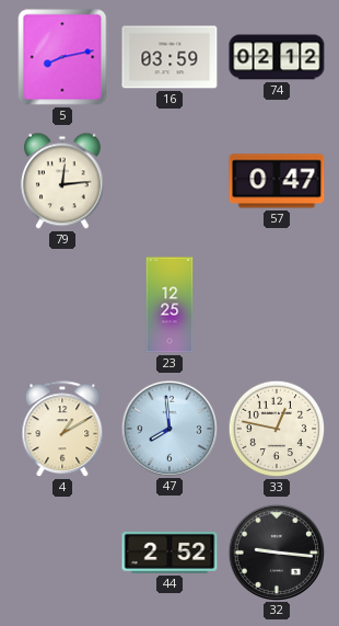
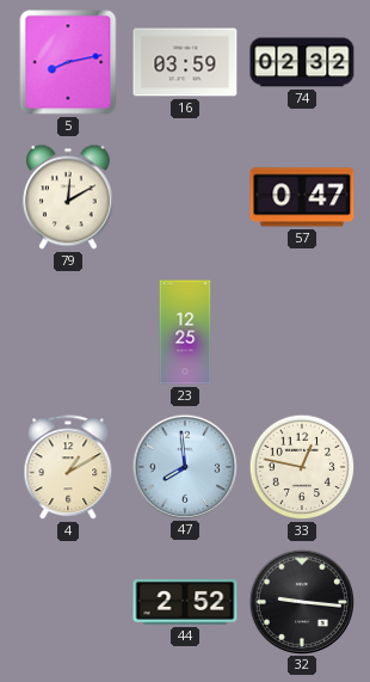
74: 02:12 -> 02:32
79: 12:14 -> 12:10
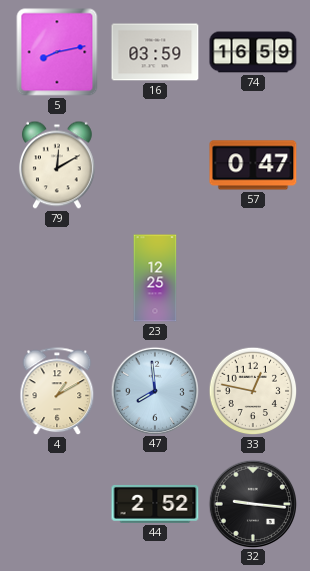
74: 02:32 -> 16:59
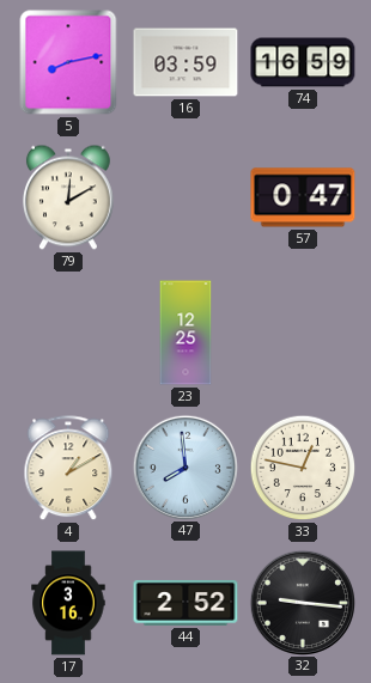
17: none -> 3:16
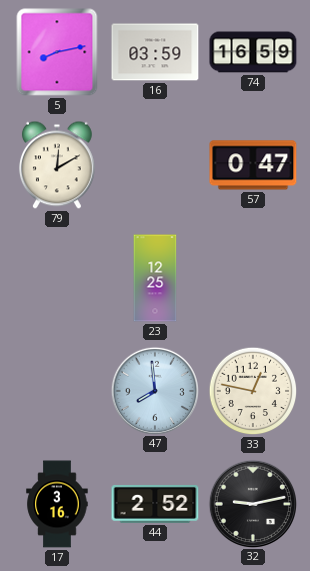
4: 1:10 -> none
32: 9:16 -> 9:13
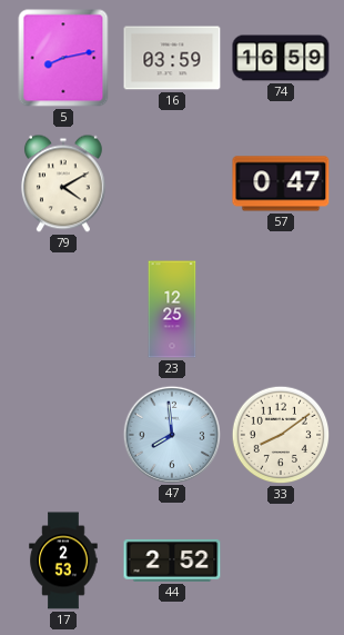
79: 12:10 -> 4:10
33: 12:47 -> 8:09
17: 3:16 -> 2:53
32: 9:13 -> none
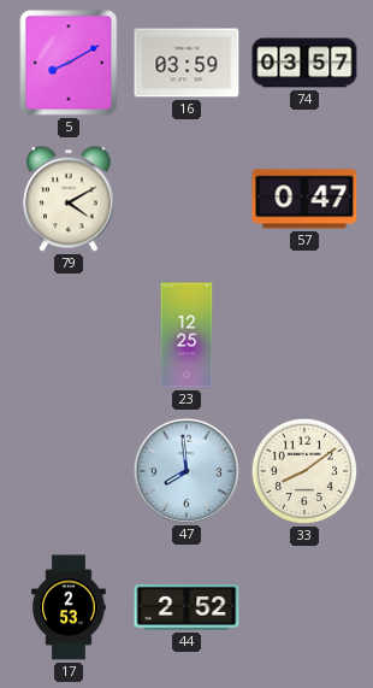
5: 8:13 -> 8:10
74: 16:59 -> 03:57
